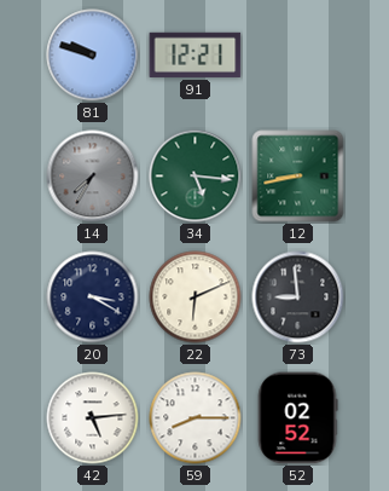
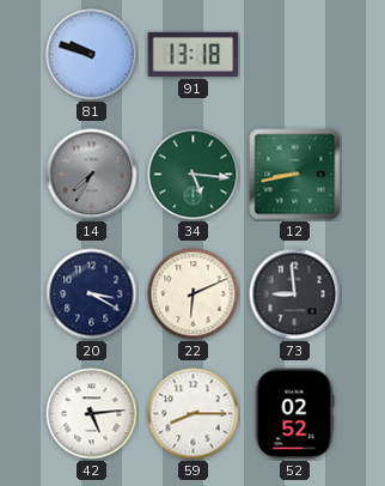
91: 12:21 -> 13:18
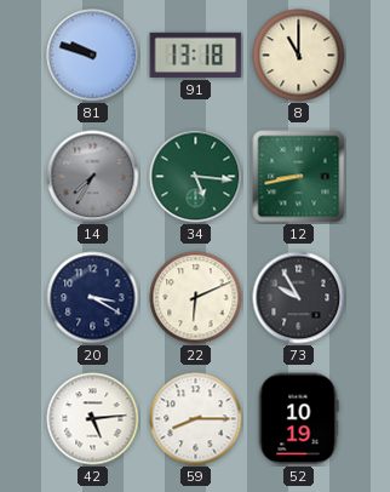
8: none -> 11:00
73: 8:59 -> 9:55
52: 02:52 -> 10:19
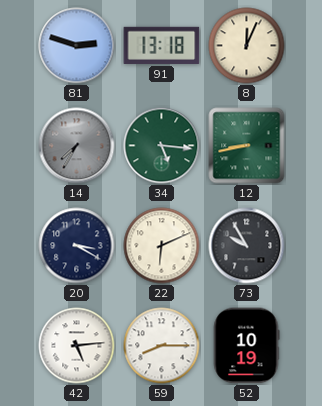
81: 9:48 -> 2:48
8: 11:00 -> 12:04
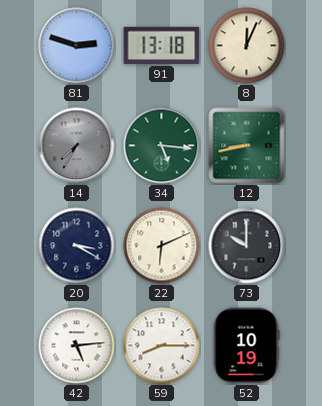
73: 9:55 -> 10:00
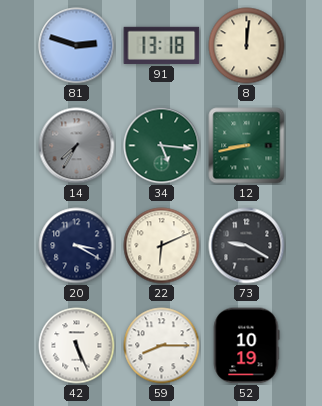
8: 12:04 -> 12:01
73: 10:00 -> 9:20
42: 5:14 -> 5:26
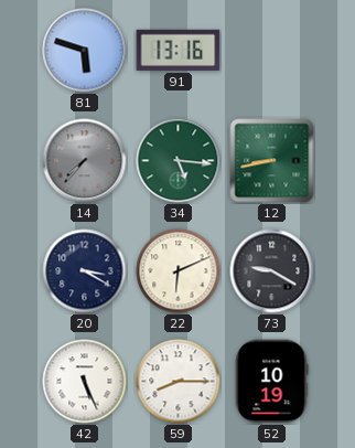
81: 2:48 -> 5:48
91: 13:18 -> 13:16
8: 12:01 -> none
14: 7:35 -> 7:37
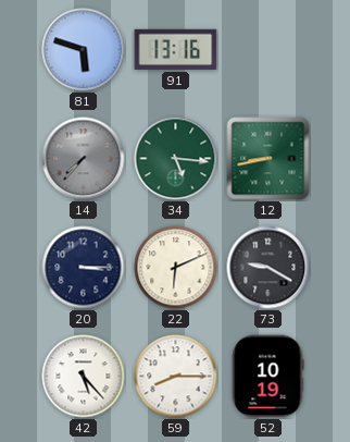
20: 3:20 -> 3:15
42: 5:26 -> 5:23
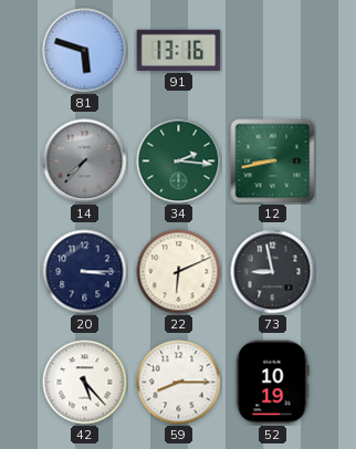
34: 5:16 -> 2:16
73: 9:20 -> 8:58
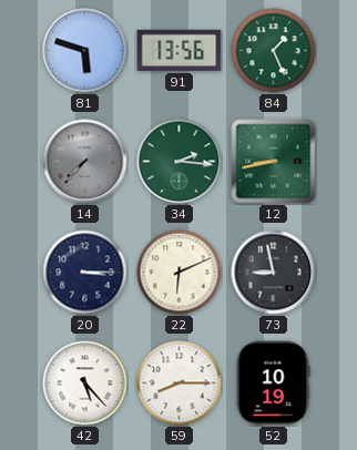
91: 13:16 -> 13:56
84: none -> 1:26
